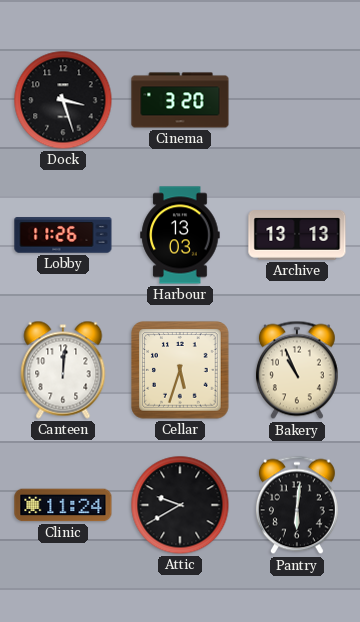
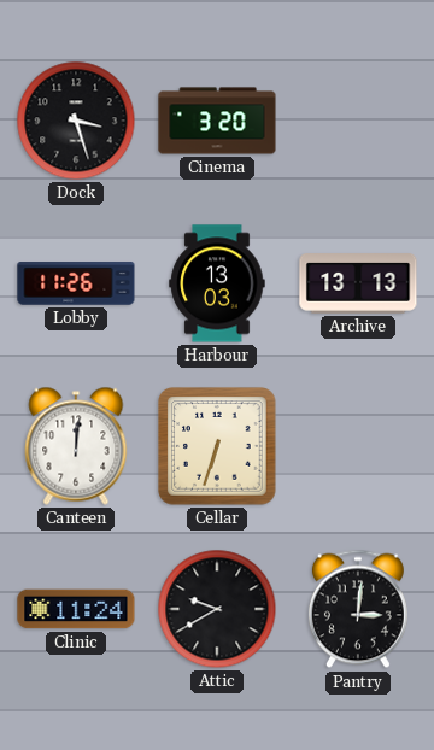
Cellar: 5:33 -> 6:33
Bakery: 10:56 -> none
Pantry: 6:01 -> 3:01
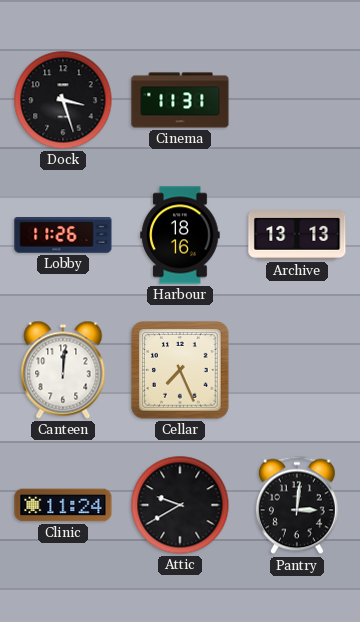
Cinema: 3:20 -> 11:31
Harbour: 13:03 -> 18:16
Cellar: 6:33 -> 7:26
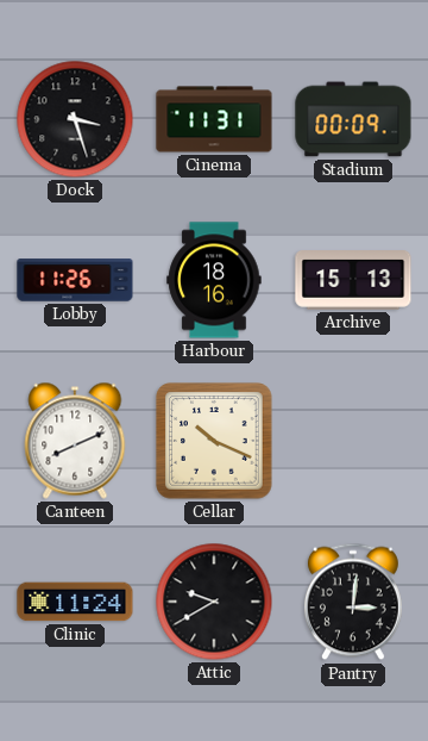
Stadium: none -> 00:09
Archive: 13:13 -> 15:13
Canteen: 12:01 -> 8:11
Cellar: 7:26 -> 10:19
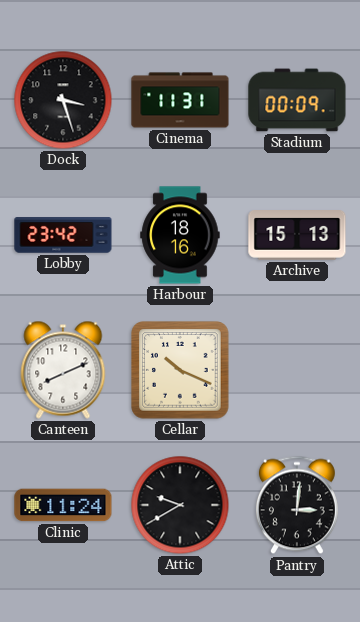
Lobby: 11:26 -> 23:42
